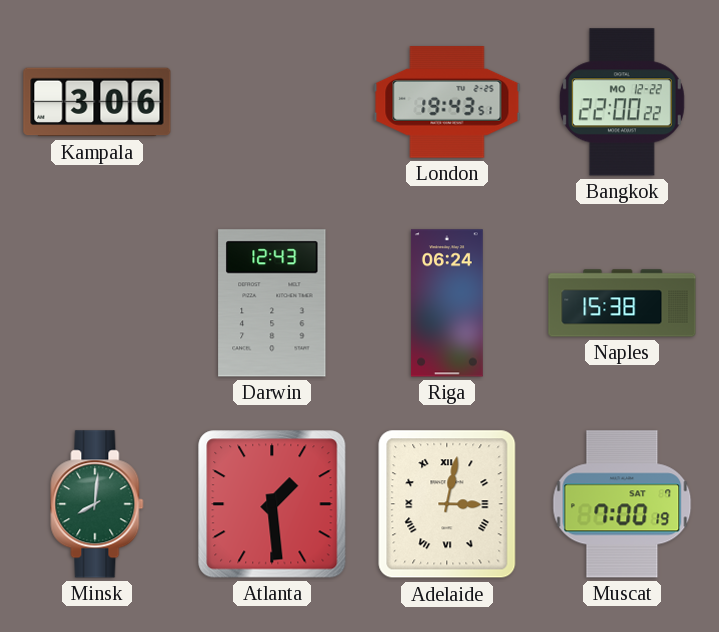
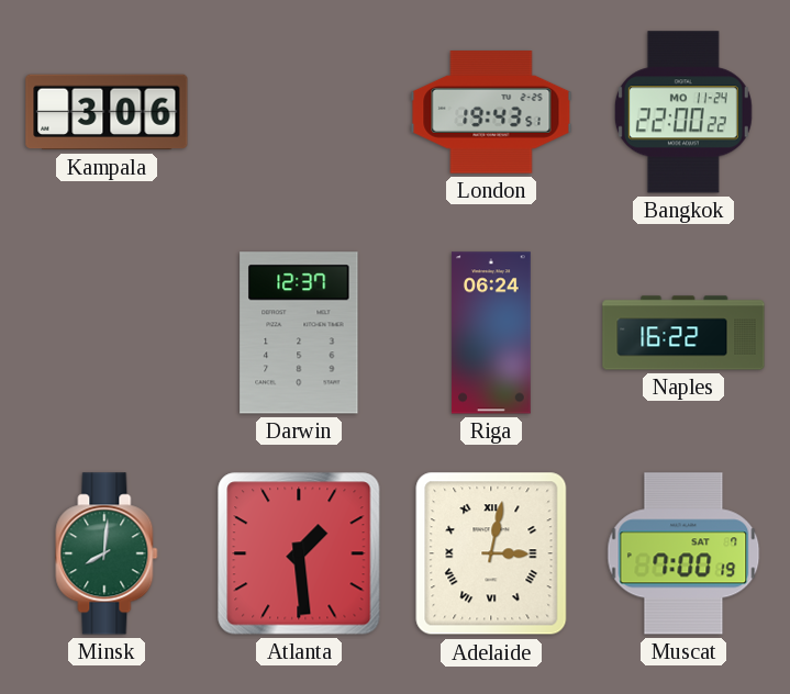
Bangkok date: MO 12-22 -> MO 11-24
Darwin: 12:43 -> 12:37
Naples: 15:38 -> 16:22
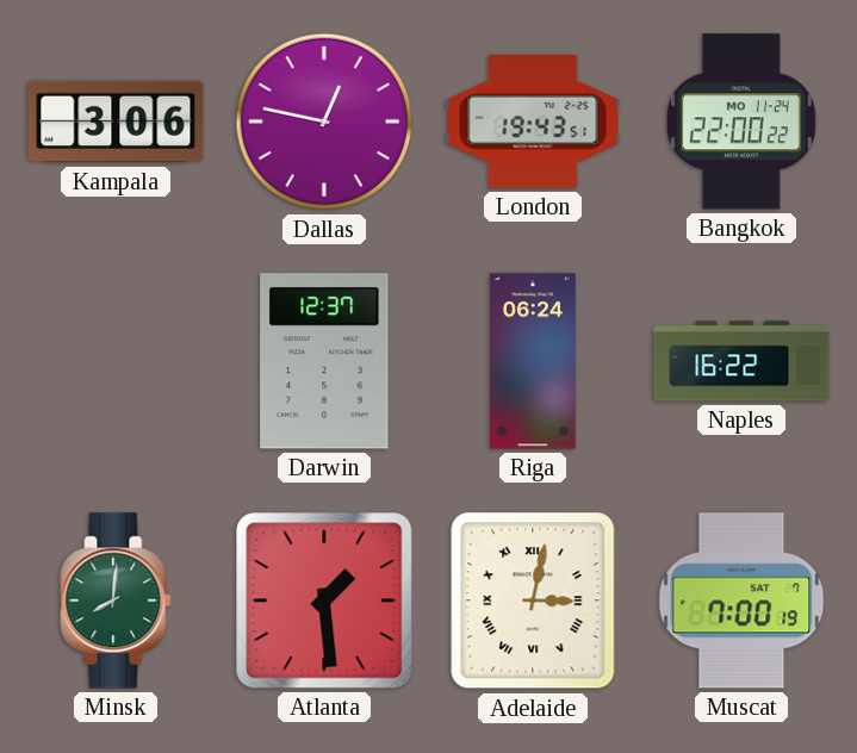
Dallas: none -> 12:47
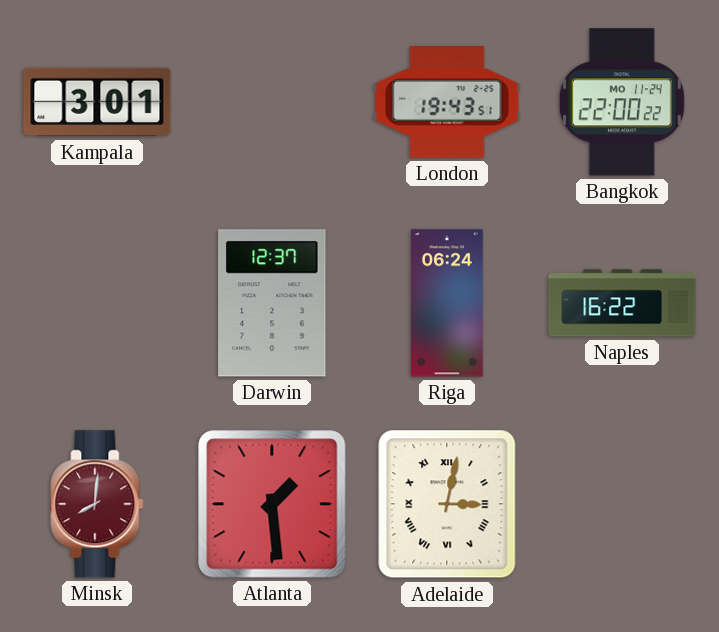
Kampala: 3:06 -> 3:01
Dallas: 12:47 -> none
Minsk dial: green -> burgundy
Muscat: 7:00 -> none
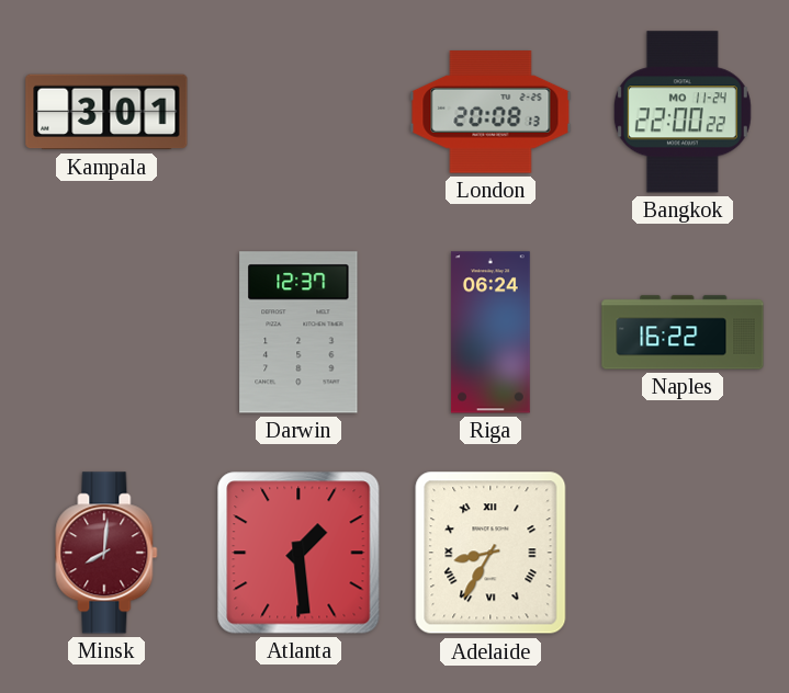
London: 19:43 -> 20:08
Adelaide: 3:02 -> 8:35
